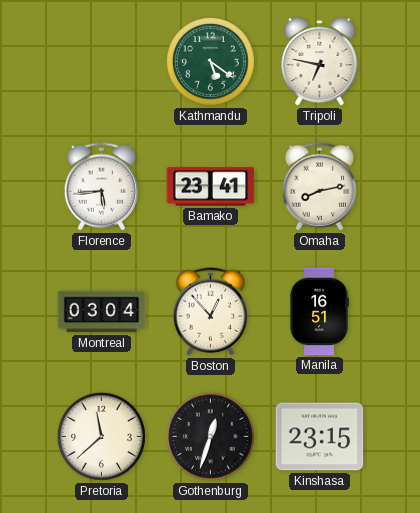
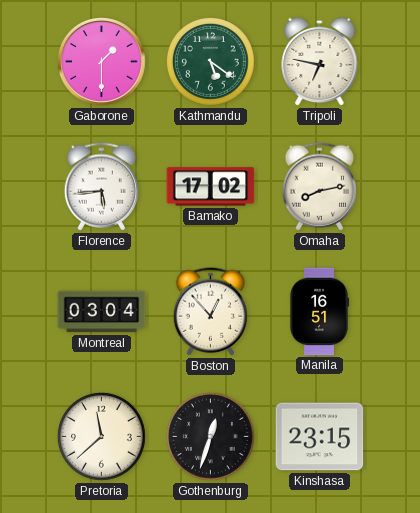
Gaborone: none -> 1:30
Bamako: 23:41 -> 17:02
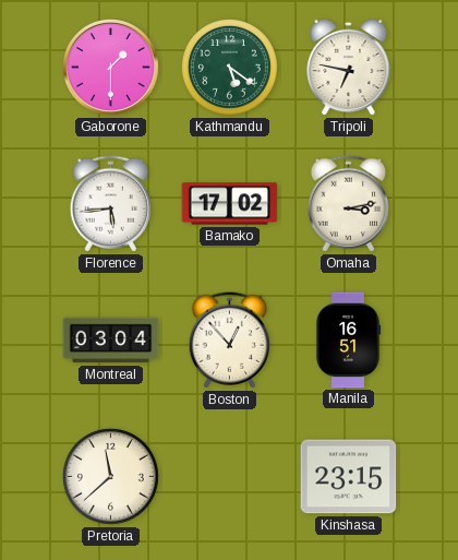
Omaha: 8:13 -> 3:13
Gothenburg: 12:33 -> none
